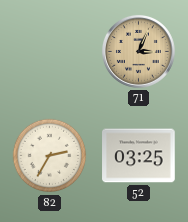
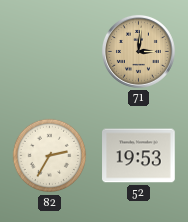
71: 3:04 -> 3:01
52: 03:25 -> 19:53
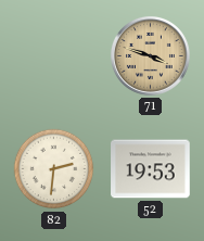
71: 3:01 -> 3:48
82: 2:35 -> 2:31
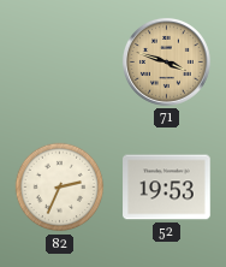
82: 2:31 -> 2:34
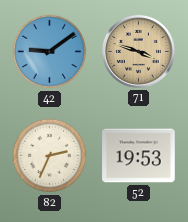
42: none -> 9:09
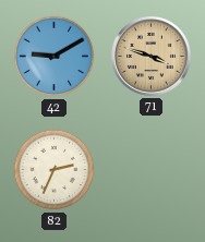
42: 9:09 -> 9:10
52: 19:53 -> none
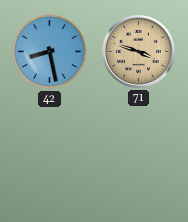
42: 9:10 -> 8:28
82: 2:34 -> none
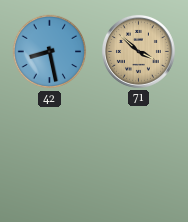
71: 3:48 -> 3:52
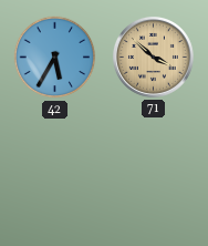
42: 8:28 -> 5:35
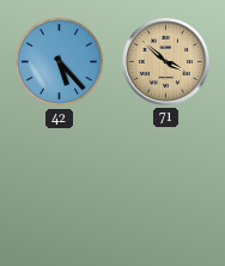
42: 5:35 -> 5:23
